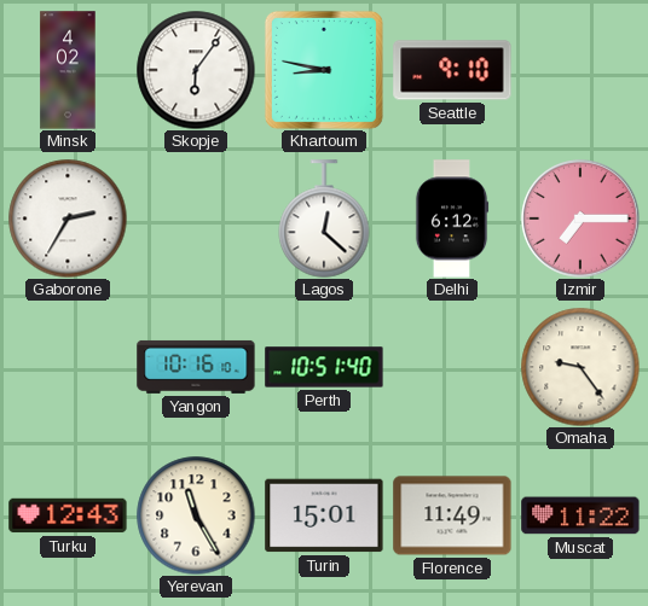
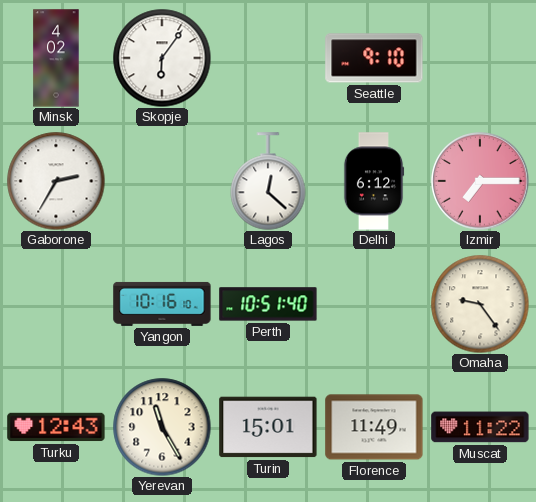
Khartoum: 8:47 -> none
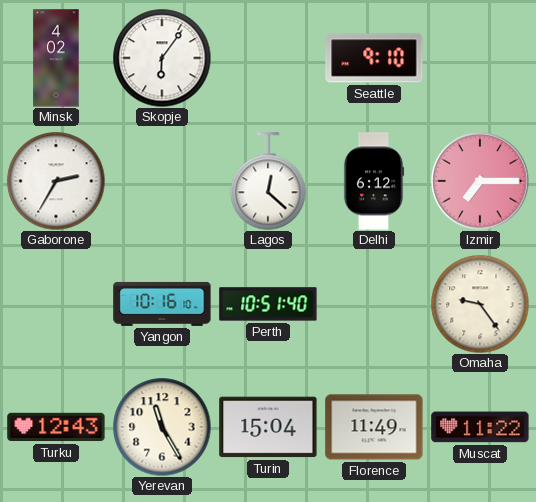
Turin: 15:01 -> 15:04
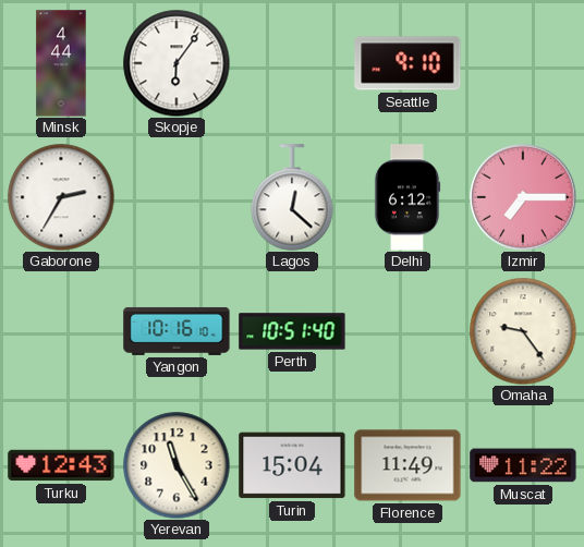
Minsk: 4:02 -> 4:44
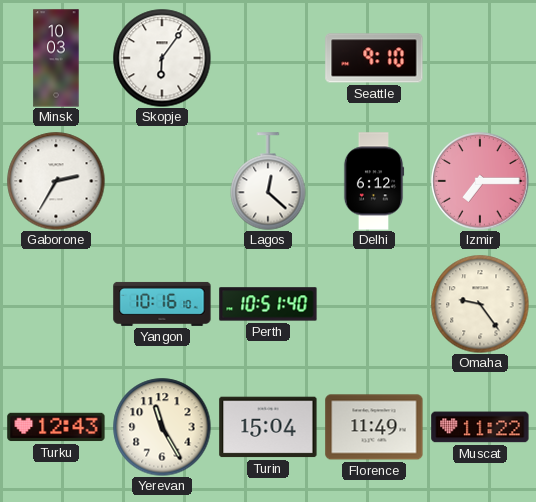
Minsk: 4:44 -> 10:03
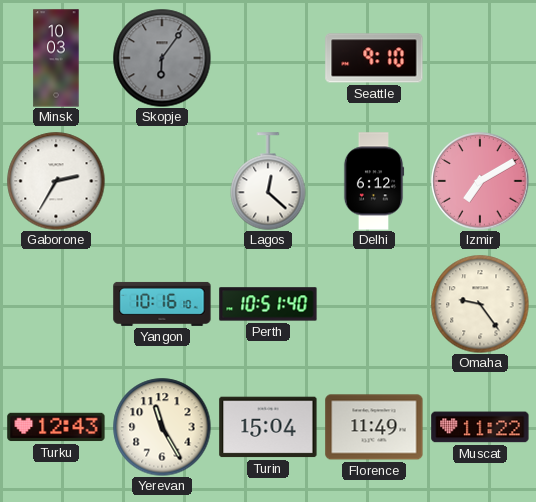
Skopje dial: white -> grey
Izmir: 7:15 -> 7:10
